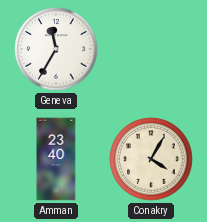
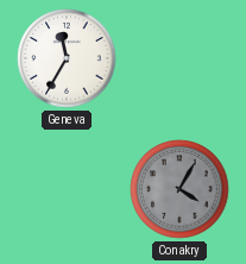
Amman: 23:40 -> none
Conakry dial: cream -> grey
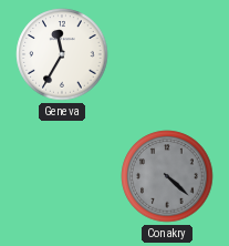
Conakry: 4:05 -> 4:22
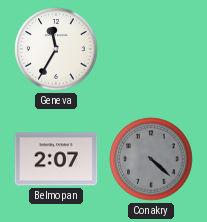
Belmopan: none -> 2:07
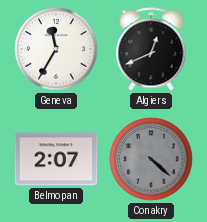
Algiers: none -> 12:41
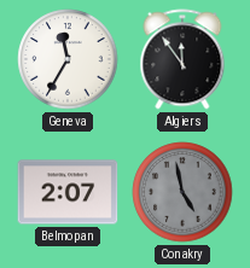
Algiers: 12:41 -> 11:54
Conakry: 4:22 -> 4:58
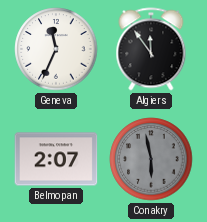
Geneva: 11:35 -> 11:34
Conakry: 4:58 -> 5:58
